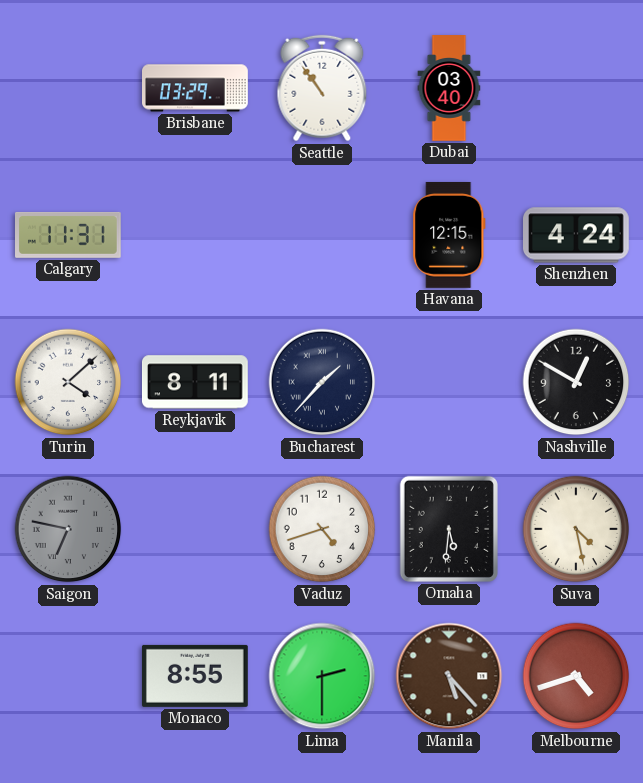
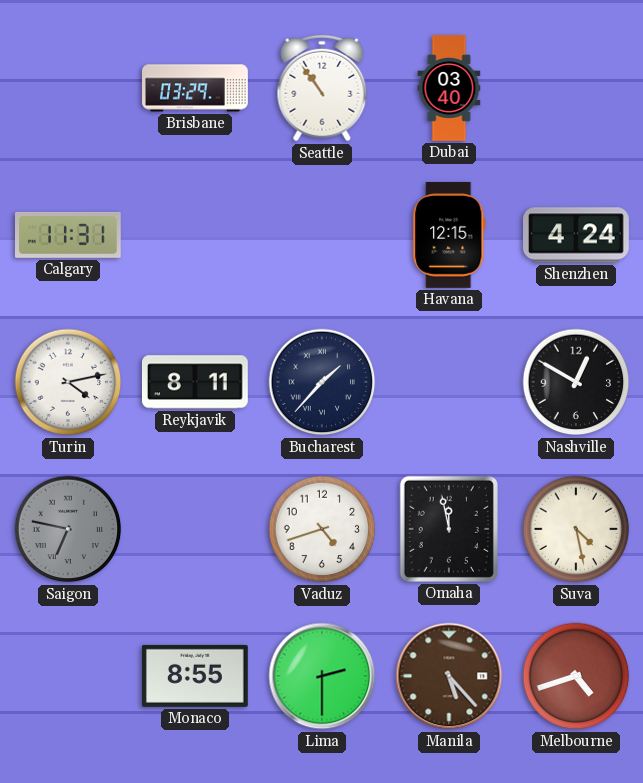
Turin: 4:08 -> 4:13
Omaha: 5:31 -> 11:58
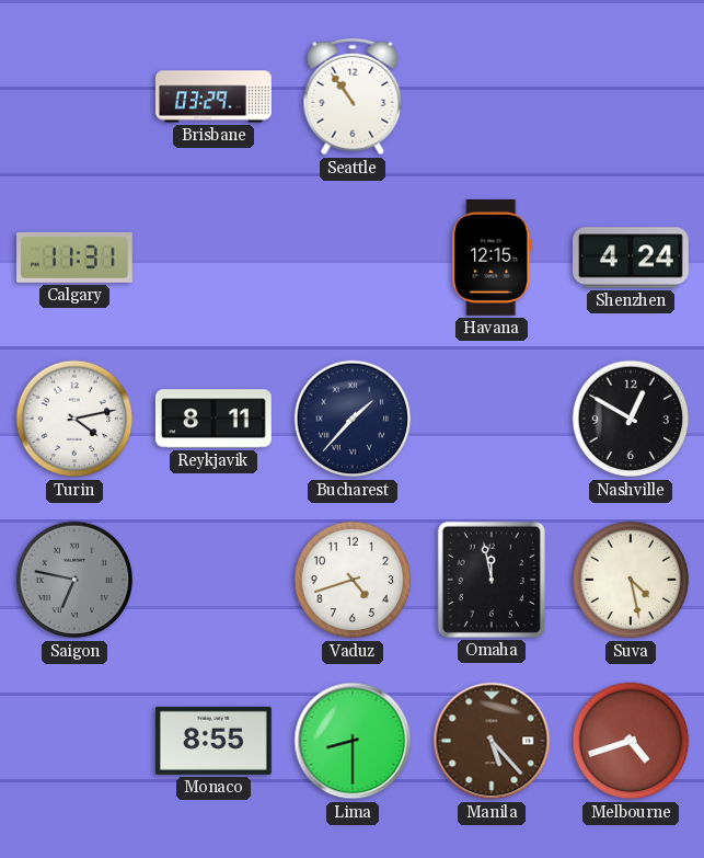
Dubai: 03:40 -> none
Lima: 2:30 -> 8:30
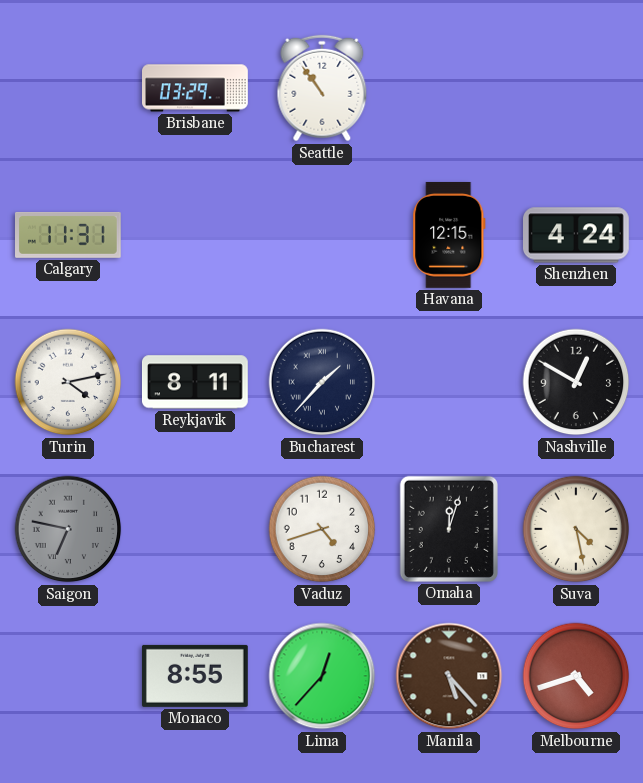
Omaha: 11:58 -> 12:03
Lima: 8:30 -> 12:37
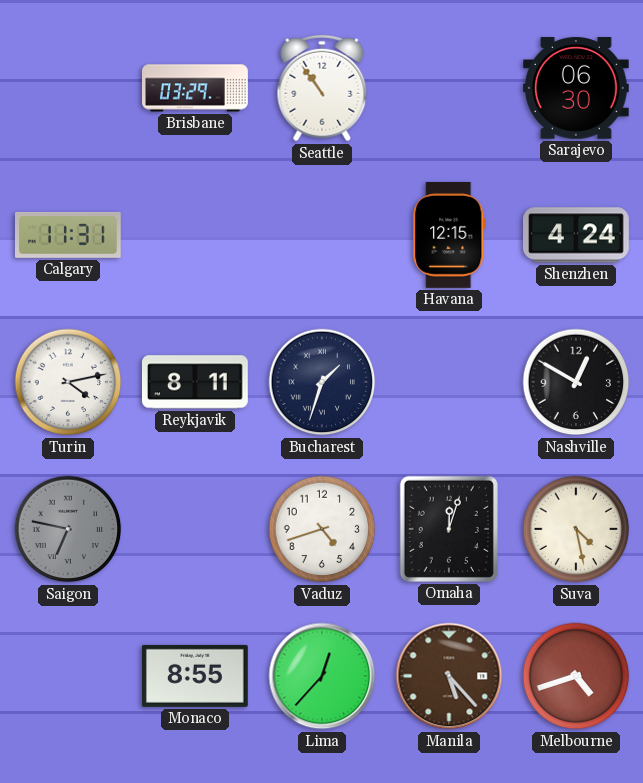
Sarajevo: none -> 06:30
Bucharest: 1:37 -> 1:33
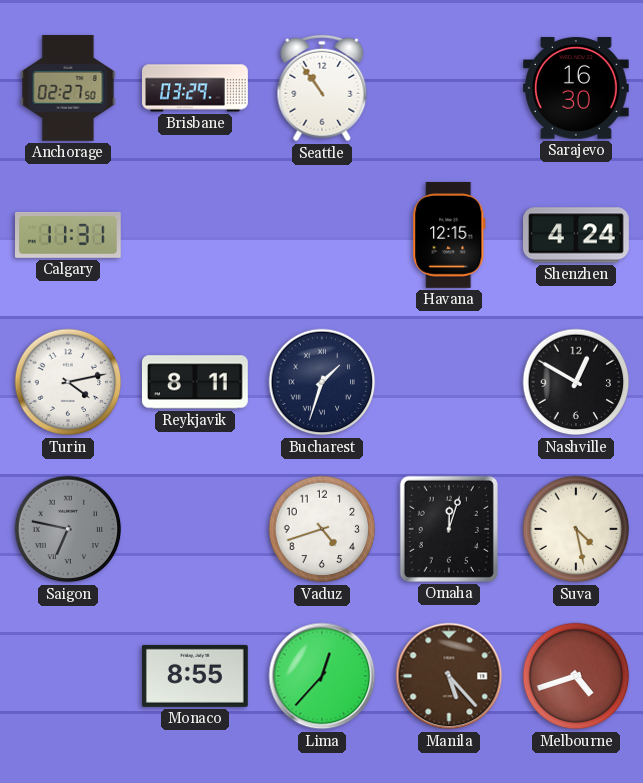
Anchorage: none -> 02:27
Sarajevo: 06:30 -> 16:30
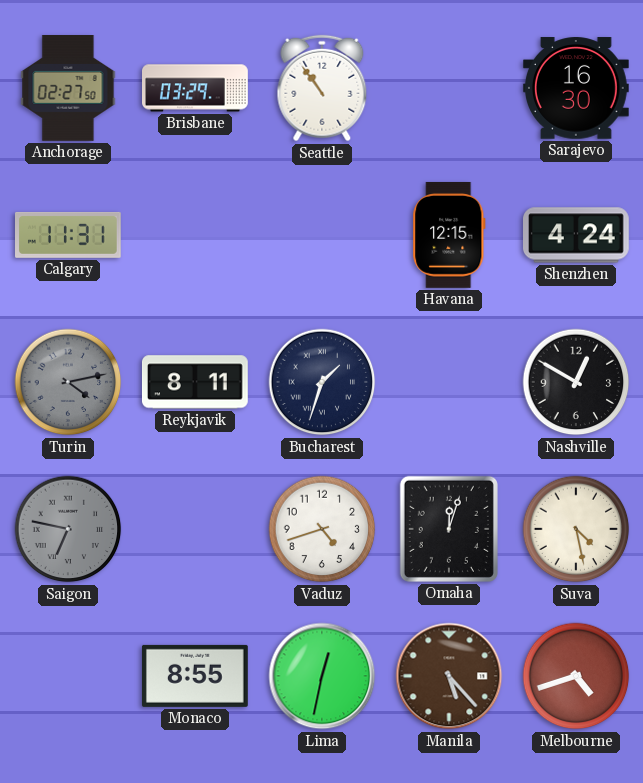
Turin dial: white -> grey
Lima: 12:37 -> 12:32
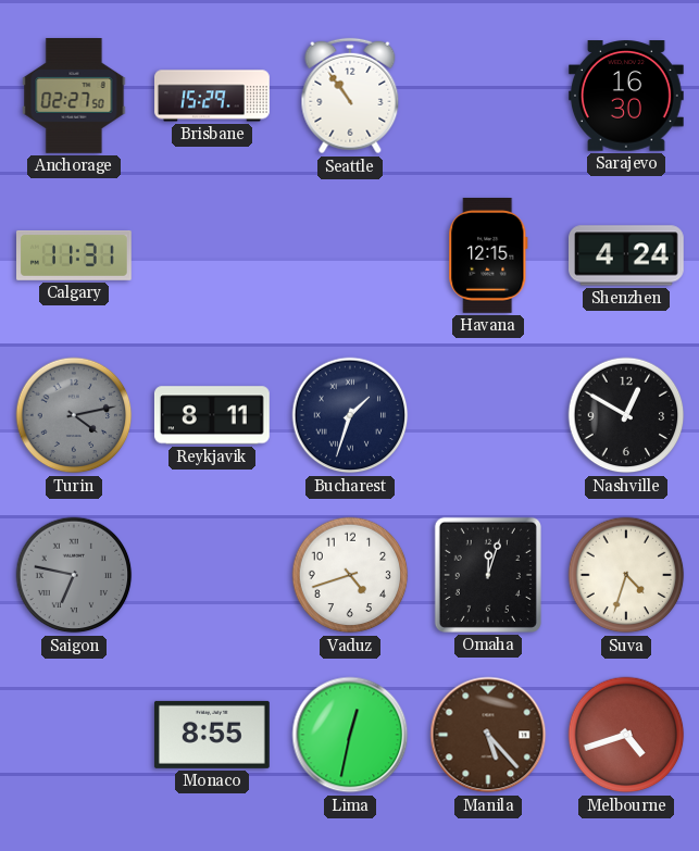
Brisbane: 03:29 -> 15:29
Suva: 4:28 -> 4:33
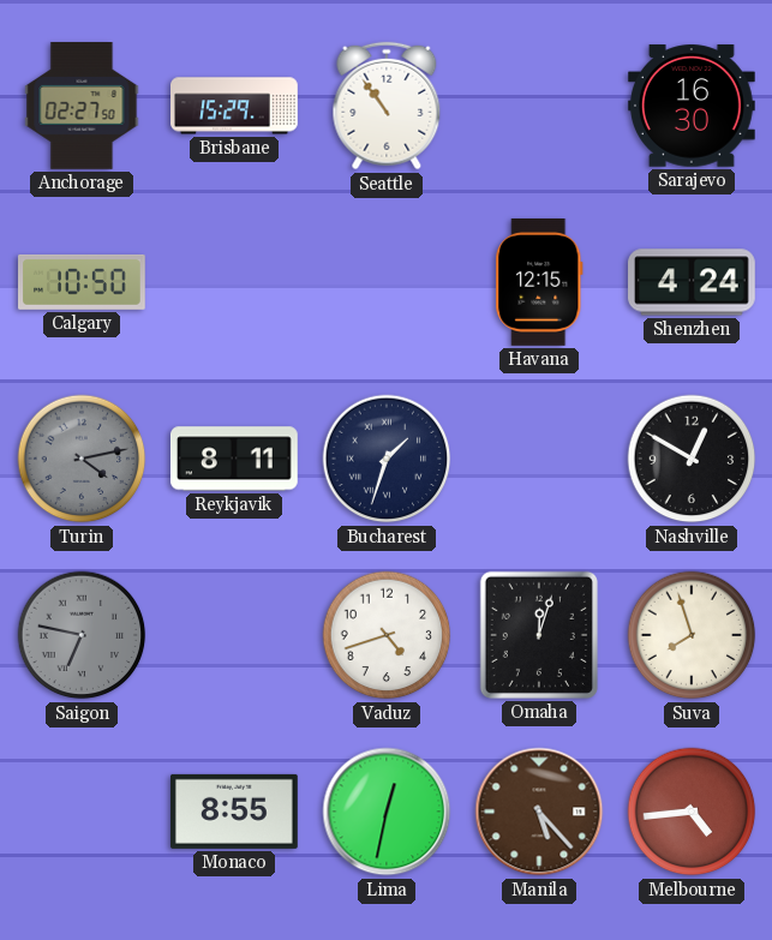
Calgary: 11:31 -> 10:50
Suva: 4:33 -> 7:57
Melbourne: 4:42 -> 4:44
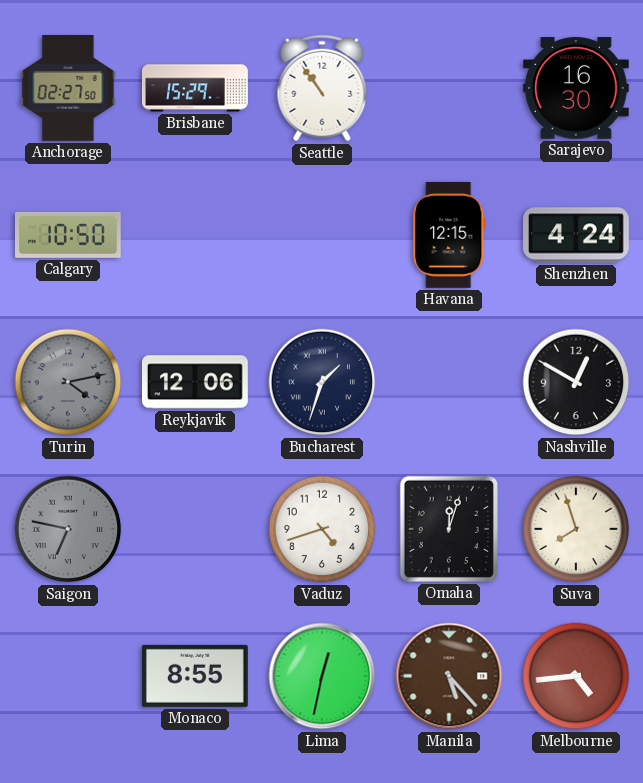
Reykjavik: 8:11 -> 12:06
